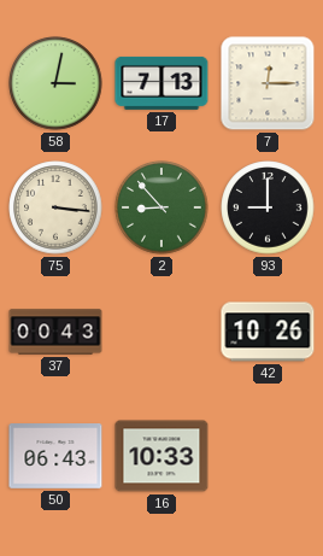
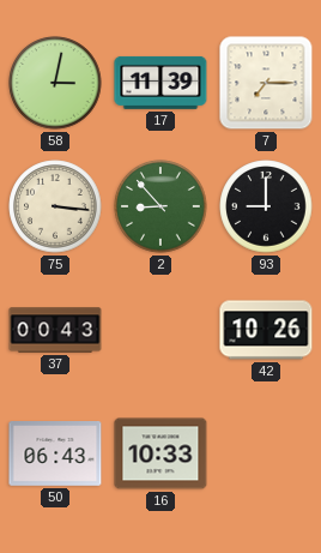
17: 7:13 -> 11:39
7: 12:15 -> 7:15
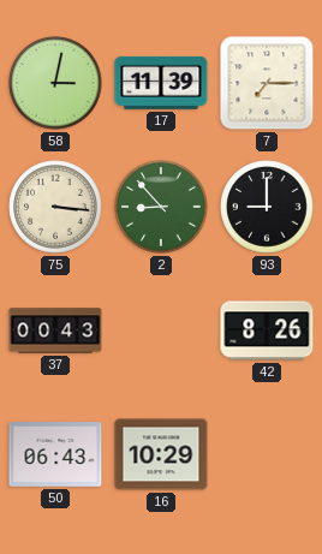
42: 10:26 -> 8:26
16: 10:33 -> 10:29
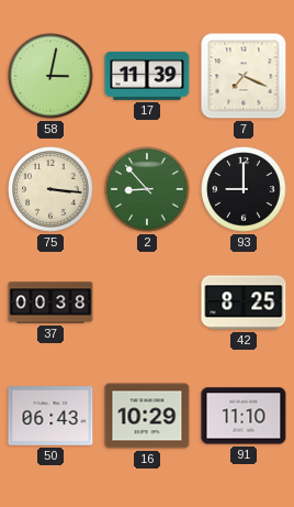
7: 7:15 -> 7:19
37: 00:43 -> 00:38
42: 8:26 -> 8:25
91: none -> 11:10
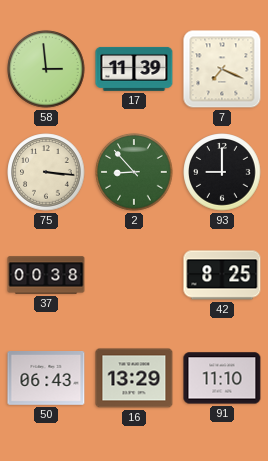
58: 3:02 -> 2:59
16: 10:29 -> 13:29
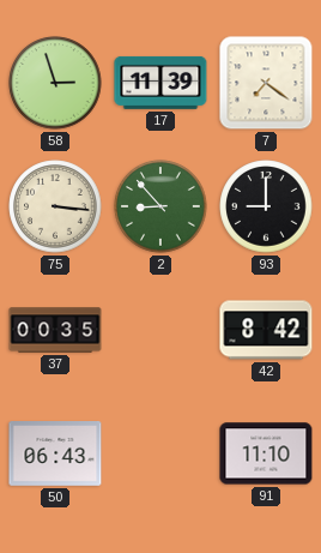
58: 2:59 -> 2:57
7: 7:19 -> 7:21
37: 00:38 -> 00:35
42: 8:25 -> 8:42
16: 13:29 -> none
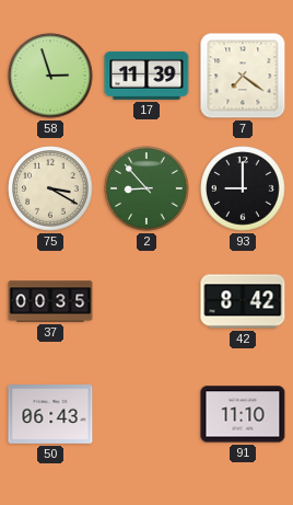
75: 3:16 -> 3:20
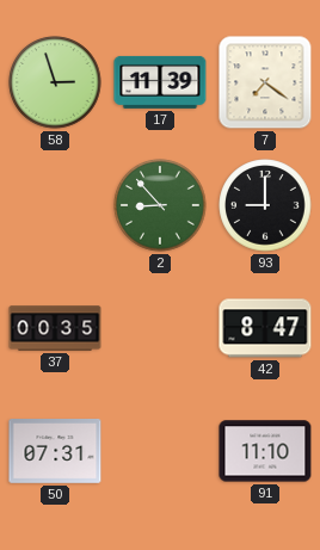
75: 3:20 -> none
42: 8:42 -> 8:47
50: 06:43 -> 07:31
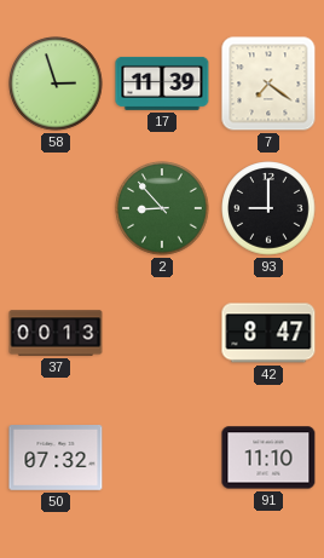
37: 00:35 -> 00:13
50: 07:31 -> 07:32
